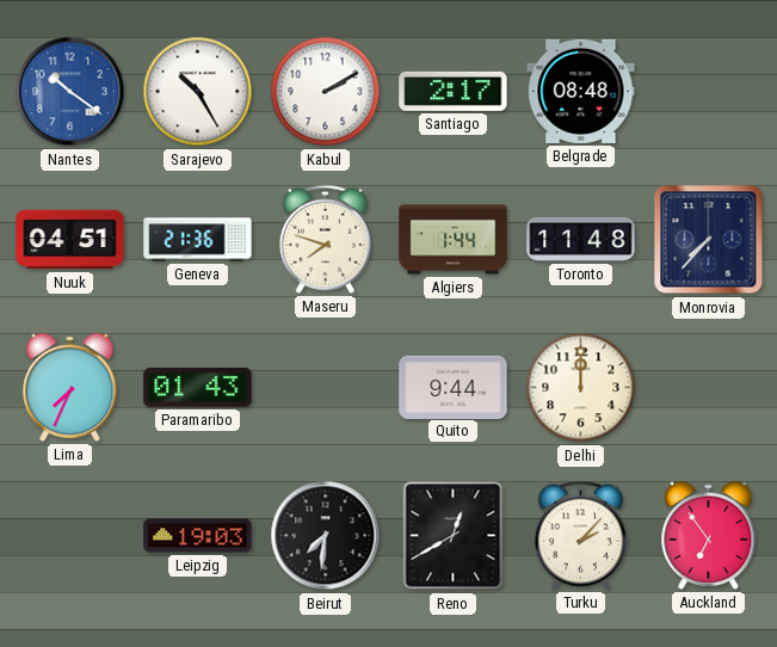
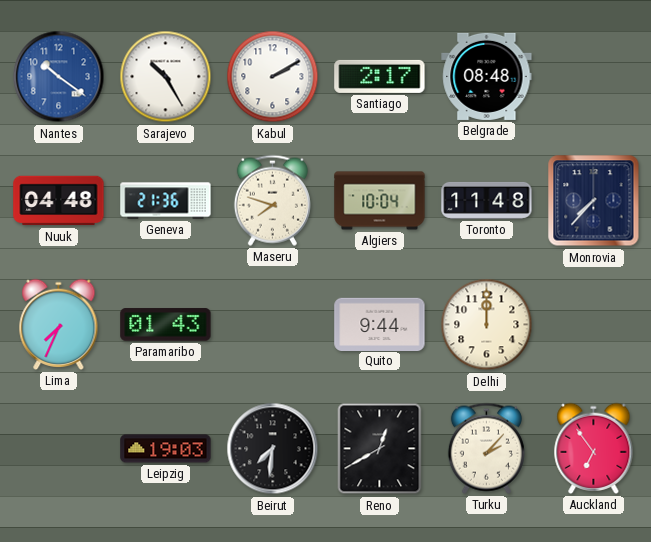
Nuuk: 04:51 -> 04:48
Algiers: 1:44 -> 10:04
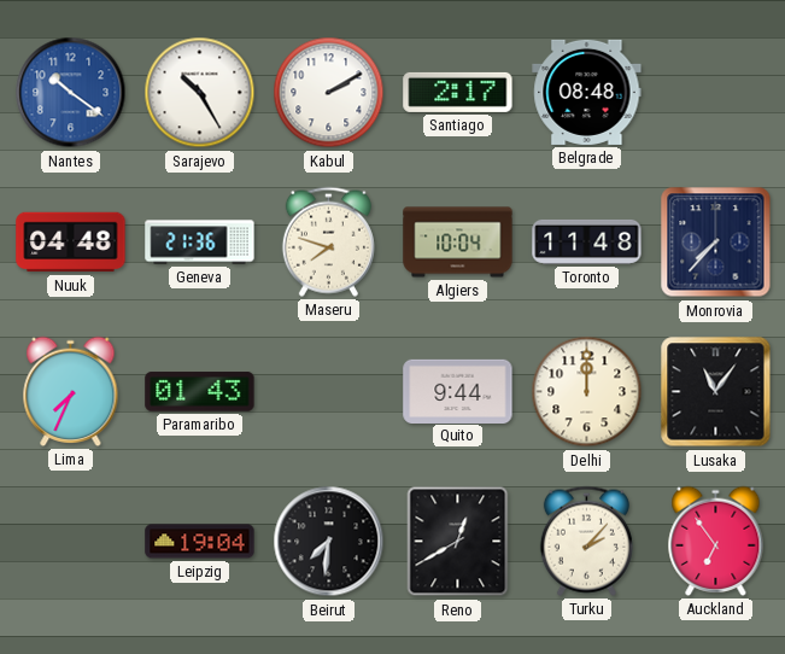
Lusaka: none -> 11:06
Leipzig: 19:03 -> 19:04
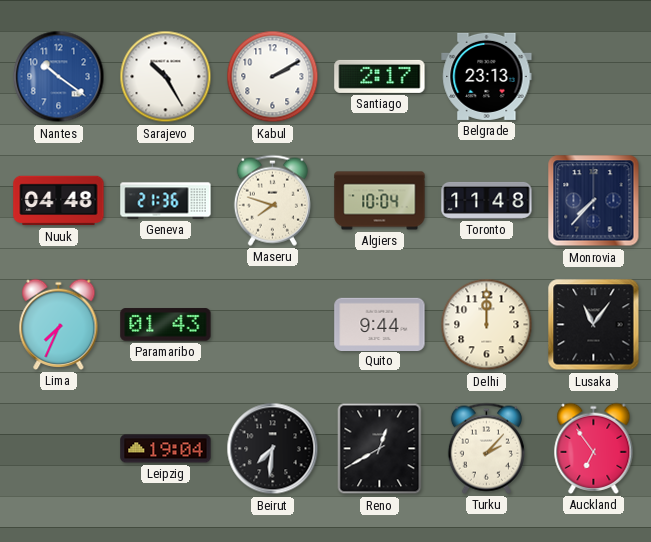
Belgrade: 08:48 -> 23:13
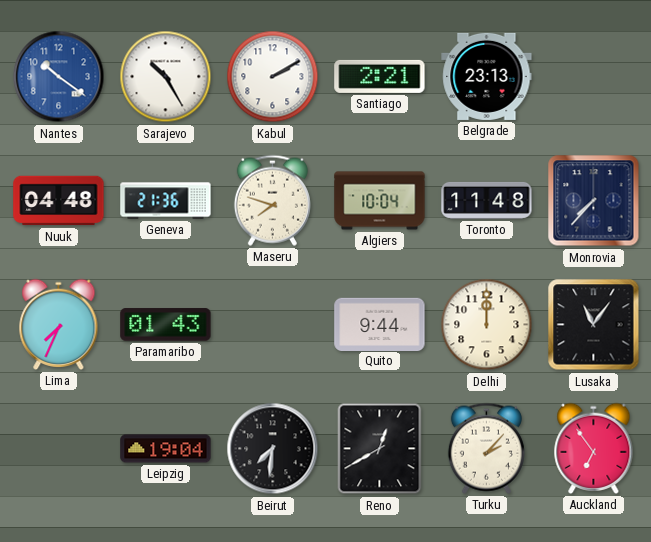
Santiago: 2:17 -> 2:21
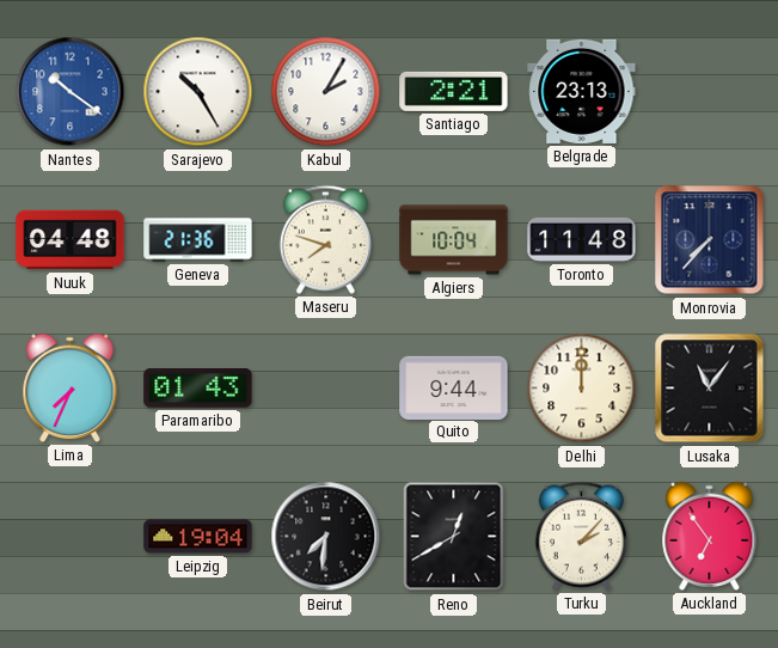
Kabul: 2:10 -> 2:05
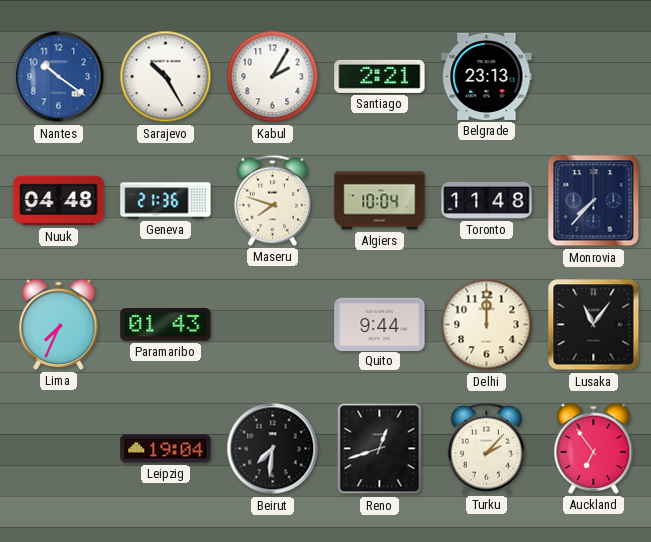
Reno: 12:40 -> 12:42
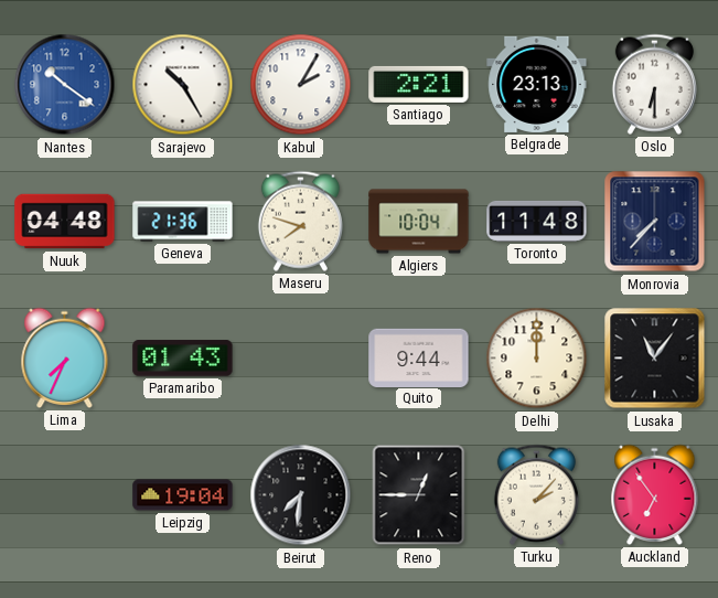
Oslo: none -> 6:30
Reno: 12:42 -> 12:45
